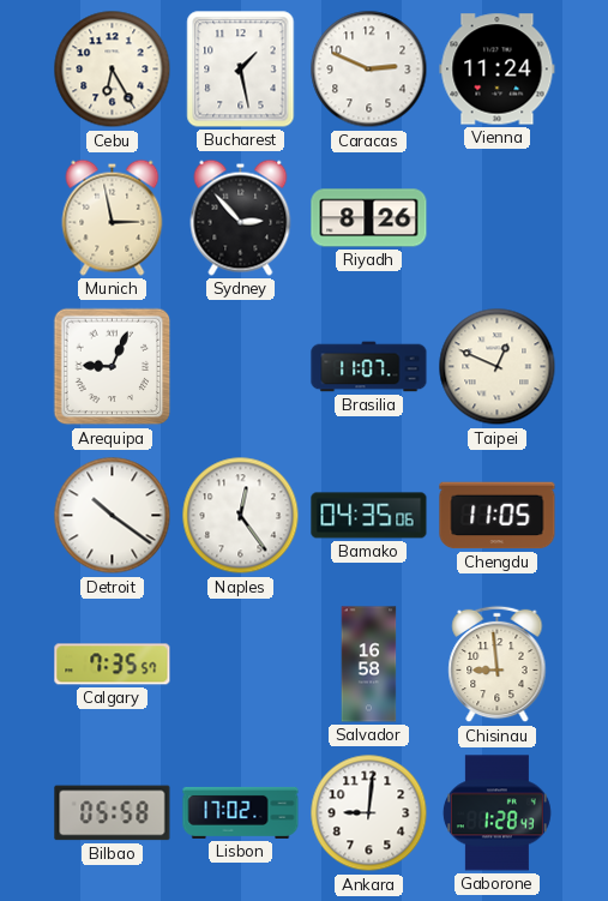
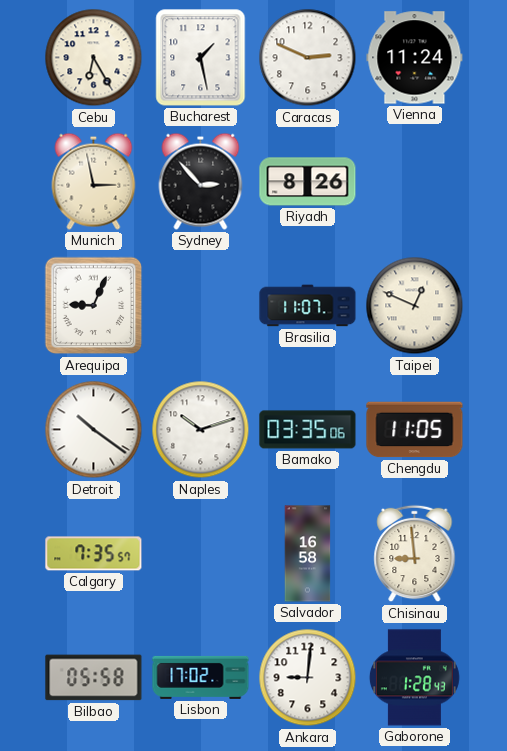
Naples: 12:24 -> 10:12
Bamako: 04:35 -> 03:35
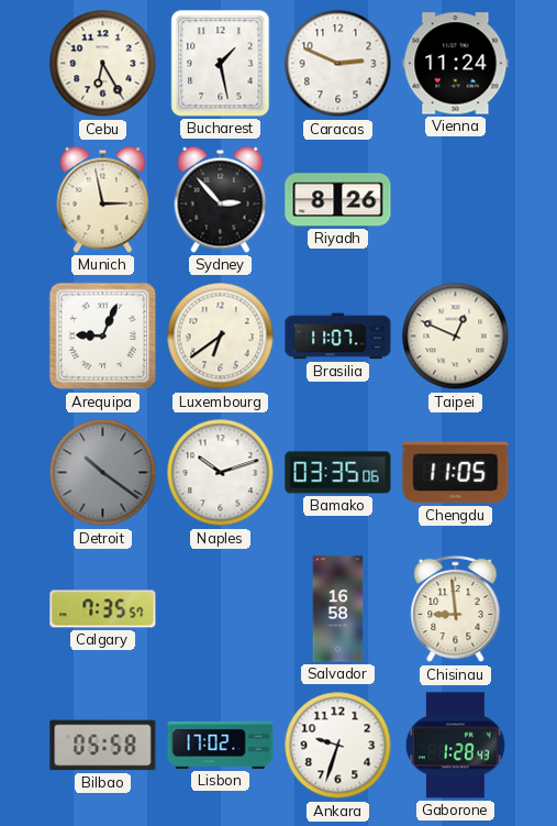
Luxembourg: none -> 6:39
Detroit dial: white -> grey
Ankara: 9:01 -> 9:33
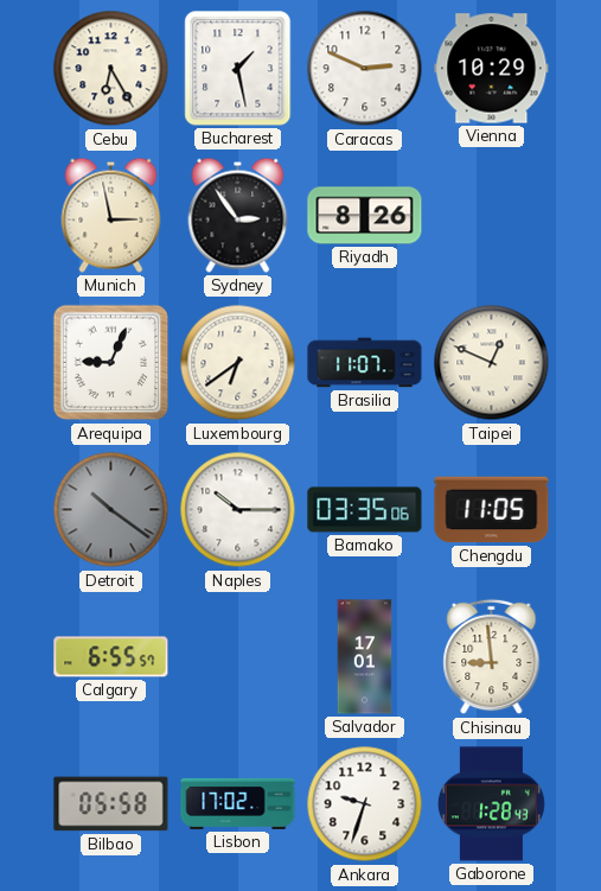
Vienna: 11:24 -> 10:29
Sydney: 2:53 -> 2:54
Naples: 10:12 -> 10:15
Calgary: 7:35 -> 6:55
Salvador: 16:58 -> 17:01
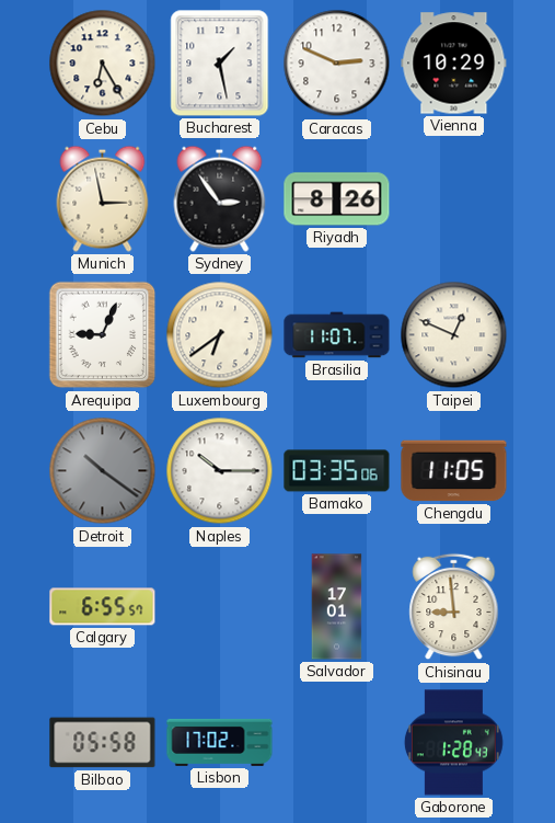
Ankara: 9:33 -> none
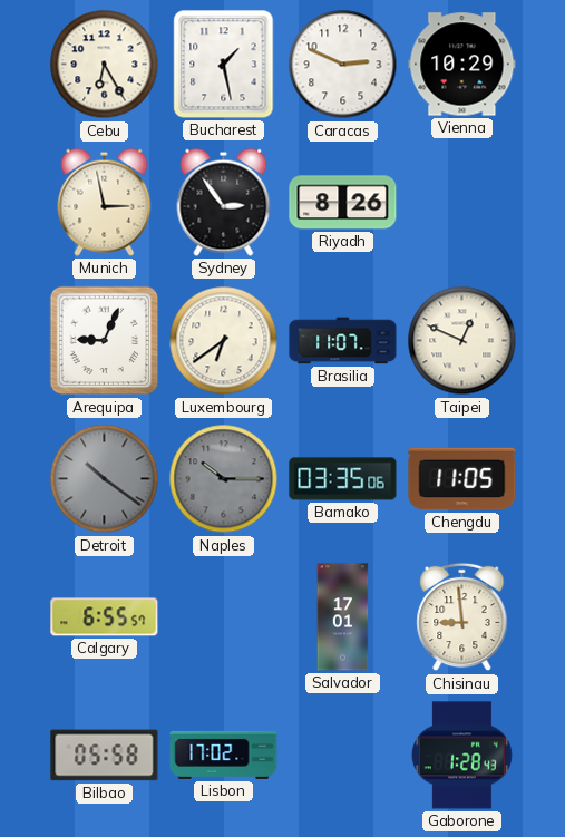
Naples dial: white -> grey
